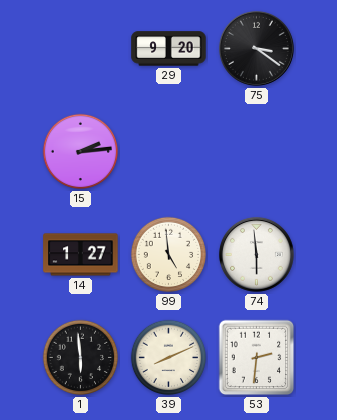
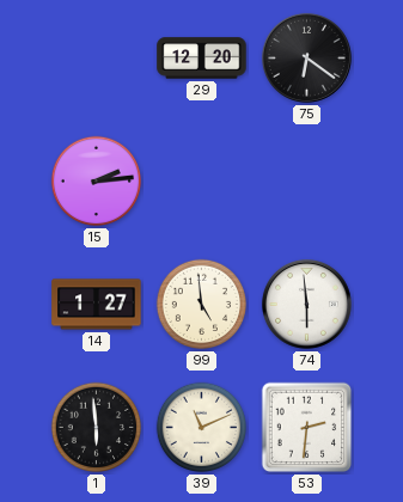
29: 9:20 -> 12:20
75: 3:21 -> 6:21
39: 8:11 -> 11:11
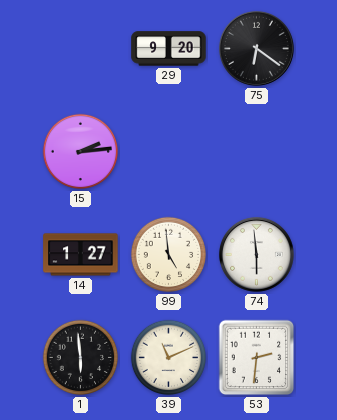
29: 12:20 -> 9:20
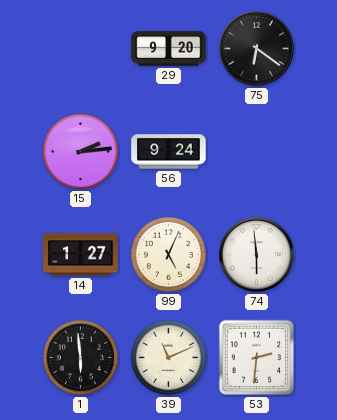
56: none -> 9:24
99: 4:59 -> 5:04
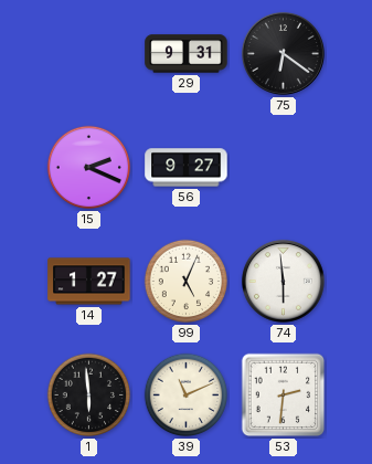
29: 9:20 -> 9:31
15: 2:14 -> 2:19
56: 9:24 -> 9:27
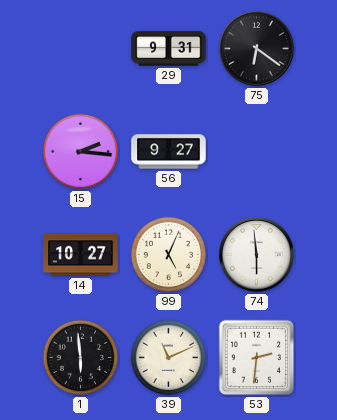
15: 2:19 -> 2:16
14: 1:27 -> 10:27
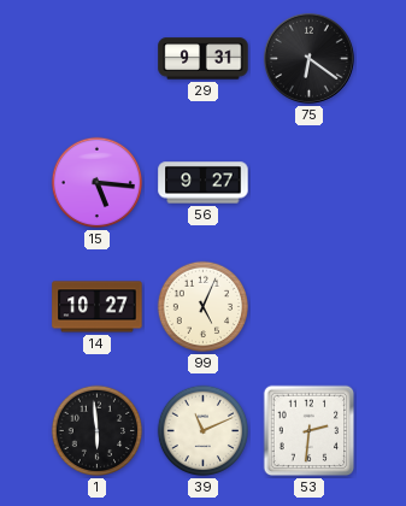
15: 2:16 -> 5:16
74: 5:59 -> none
